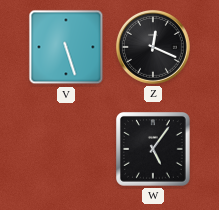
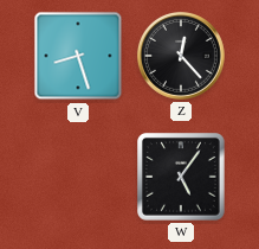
V: 5:27 -> 8:27
Z: 12:19 -> 12:23
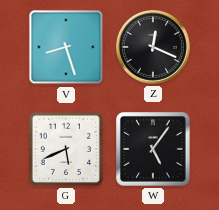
Z: 12:23 -> 12:19
G: none -> 5:41
